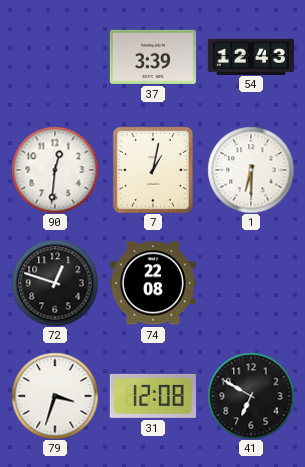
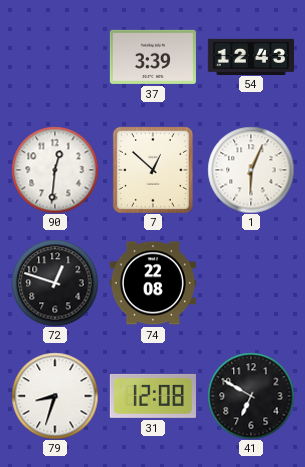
7: 1:02 -> 12:52
1: 6:30 -> 6:04
79: 3:33 -> 8:33
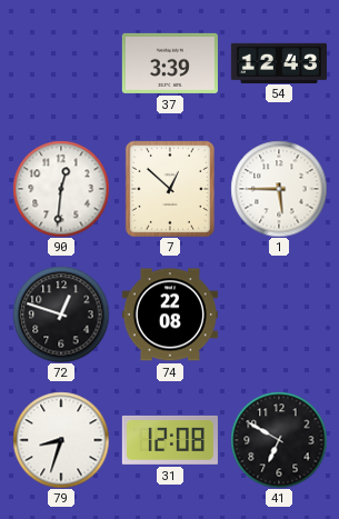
1: 6:04 -> 5:45
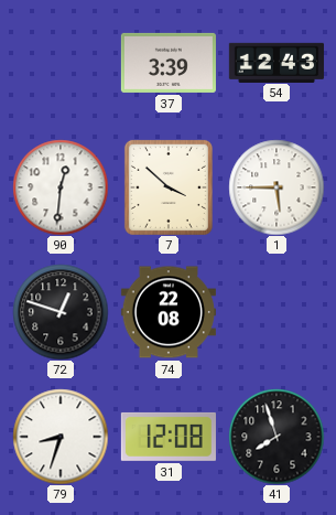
7: 12:52 -> 3:52
41: 6:50 -> 7:57
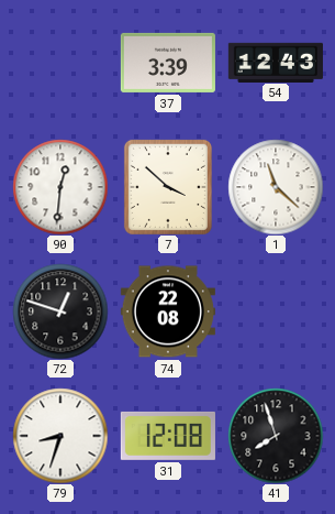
1: 5:45 -> 11:22
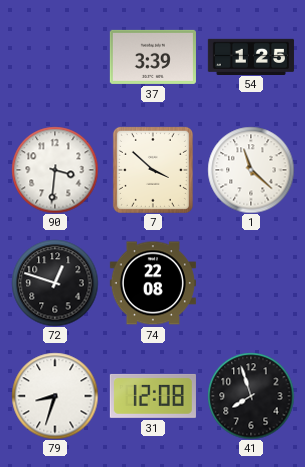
54: 12:43 -> 1:25
90: 12:31 -> 3:31
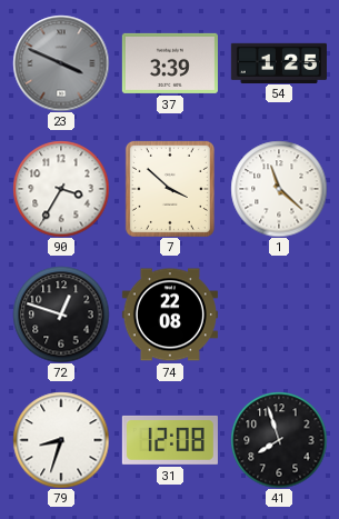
23: none -> 3:49
90: 3:31 -> 3:35
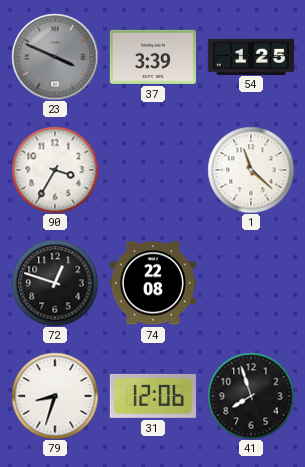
7: 3:52 -> none
31: 12:08 -> 12:06
